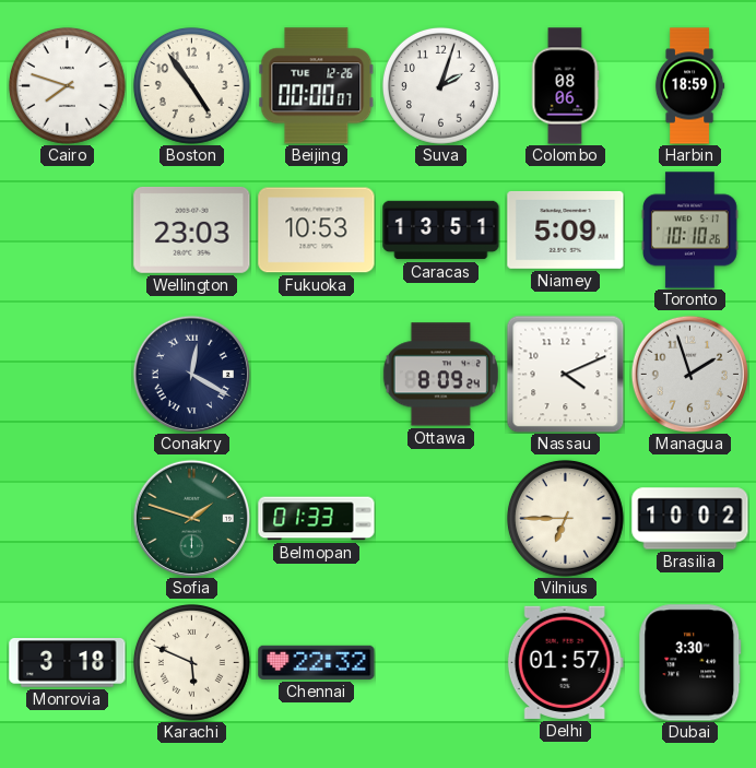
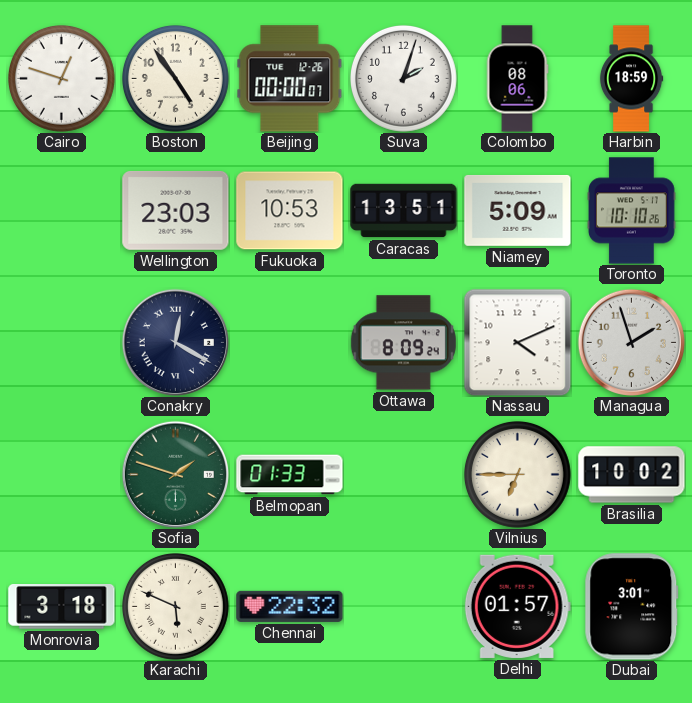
Cairo: 7:48 -> 12:48
Dubai: 3:30 -> 3:01
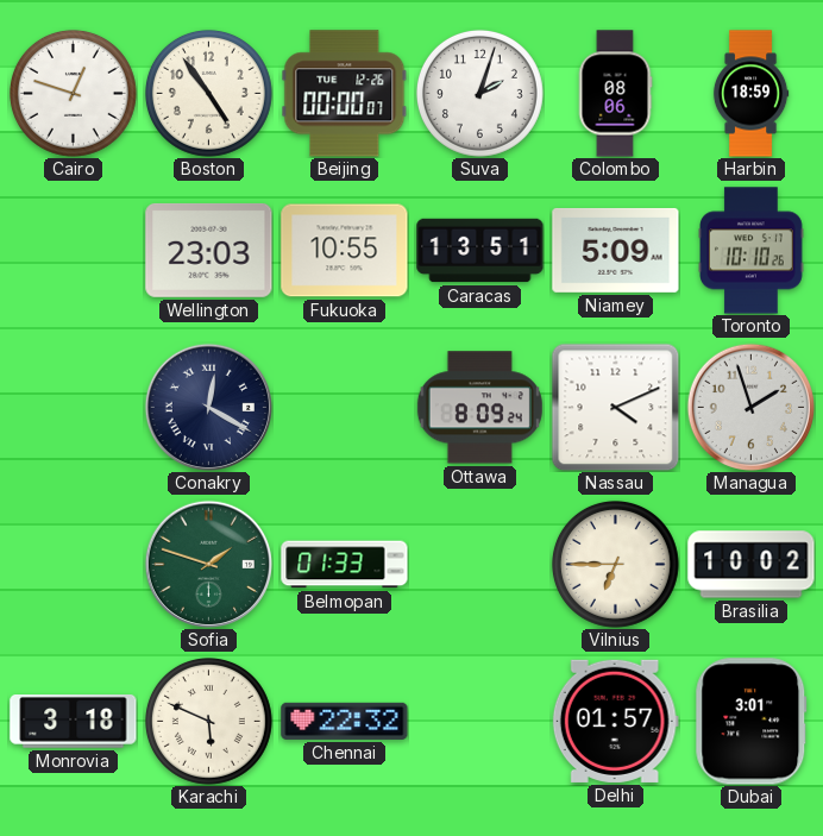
Fukuoka: 10:53 -> 10:55
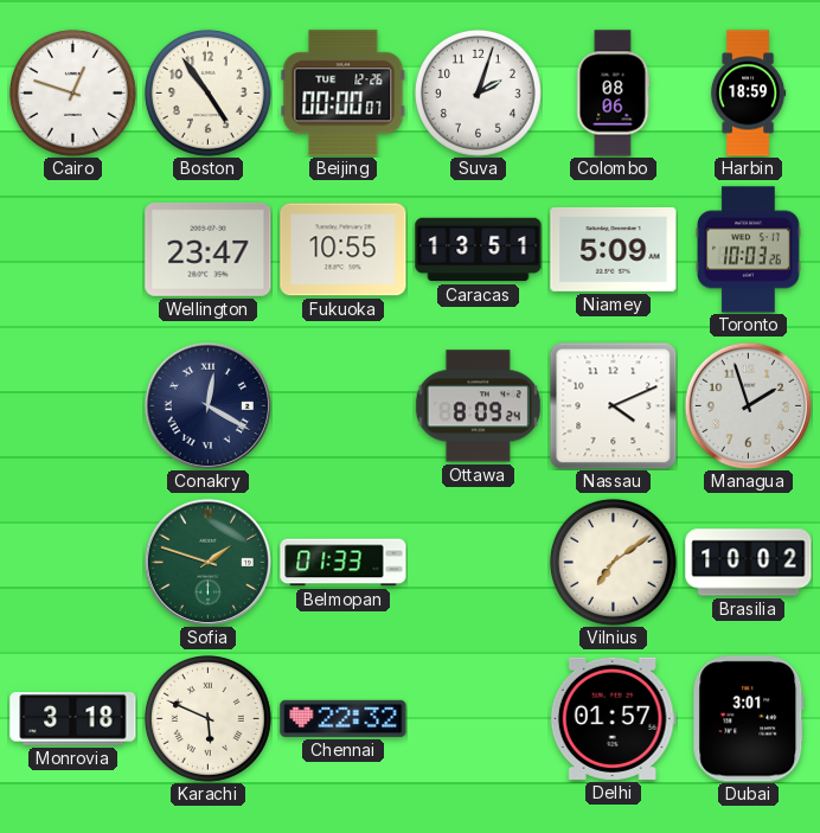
Wellington: 23:03 -> 23:47
Toronto: 10:10 -> 10:03
Vilnius: 6:45 -> 7:09
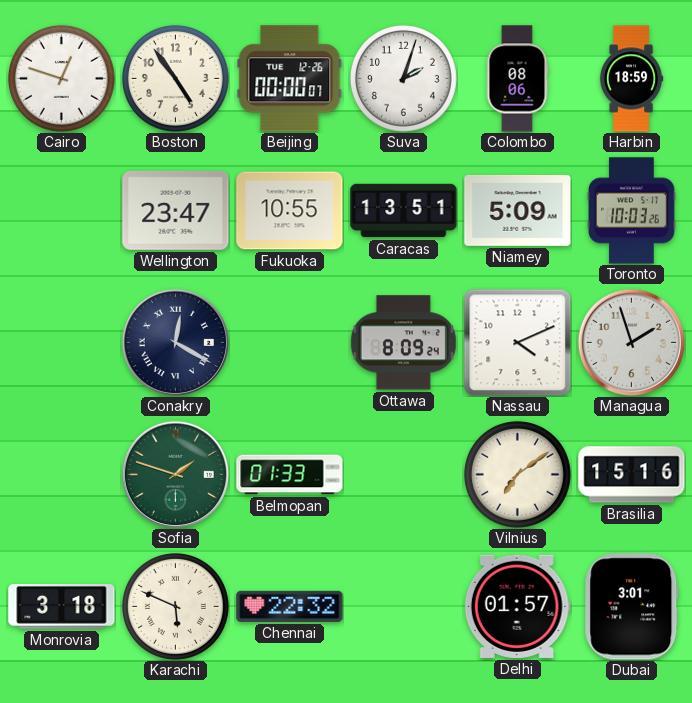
Brasilia: 10:02 -> 15:16
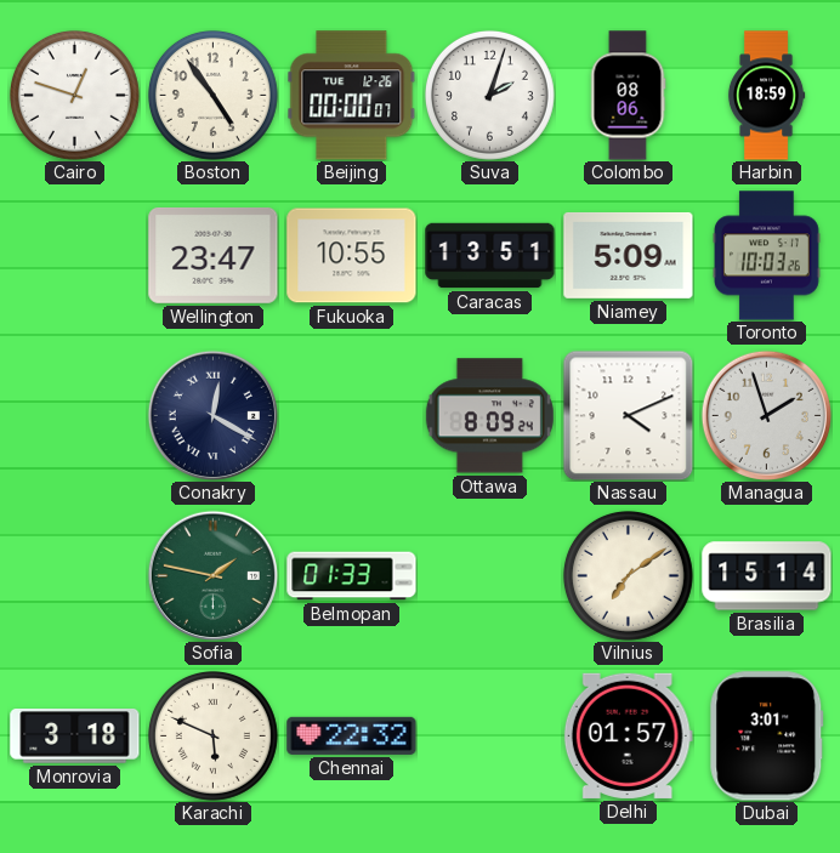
Sofia: 1:48 -> 1:47
Brasilia: 15:16 -> 15:14
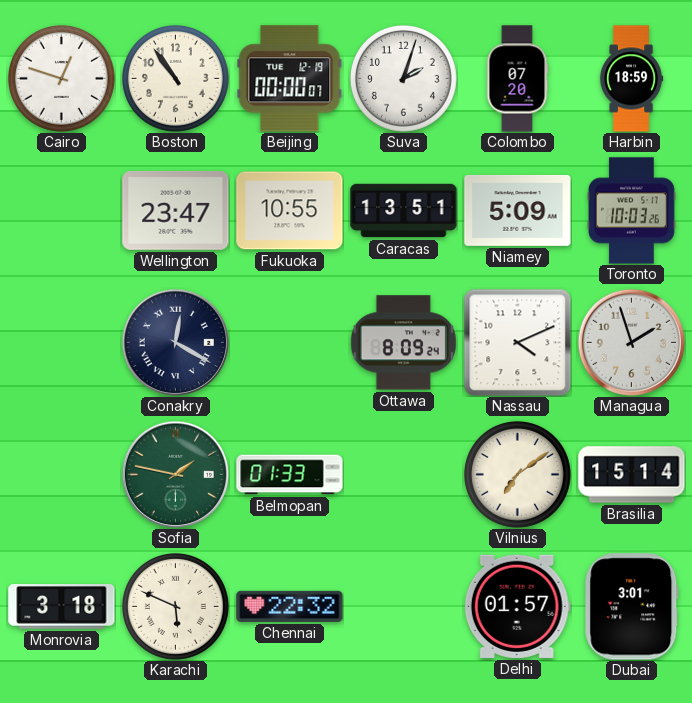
Boston: 4:54 -> 10:54
Beijing date: TUE 12-26 -> TUE 12-19
Colombo: 08:06 -> 07:20
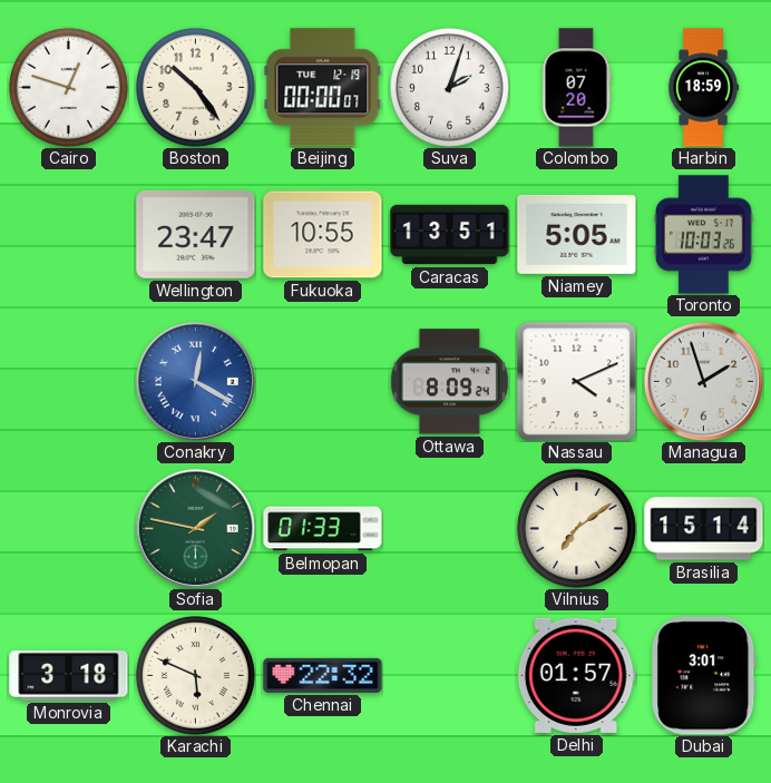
Boston: 10:54 -> 10:24
Niamey: 5:09 -> 5:05
Conakry dial: navy -> blue
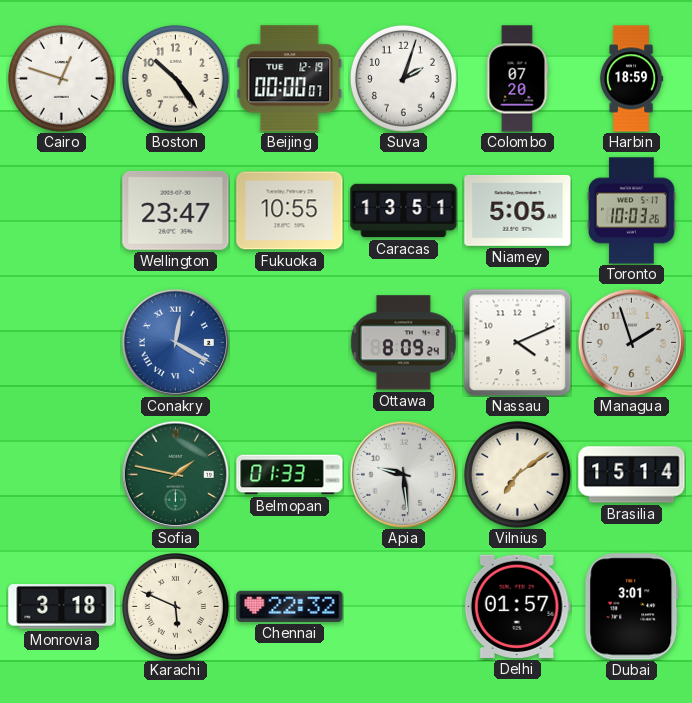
Apia: none -> 9:29
